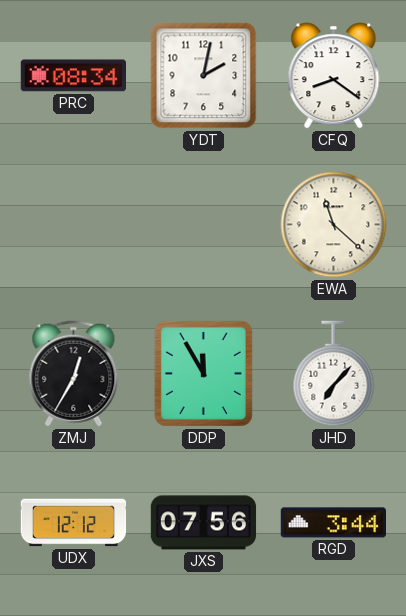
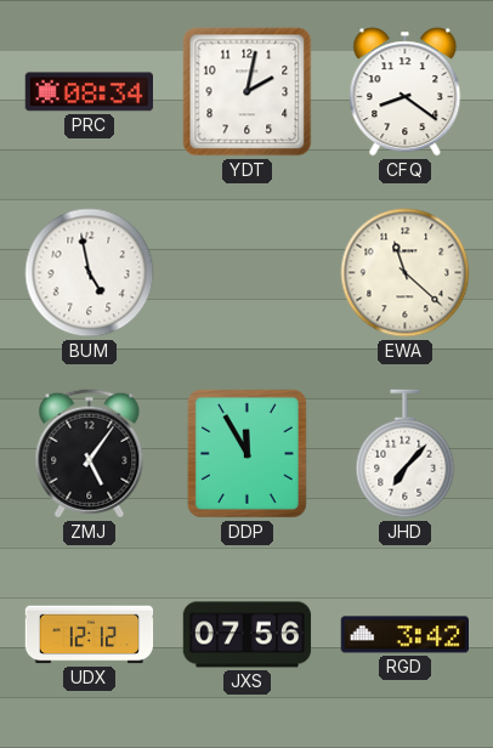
BUM: none -> 4:58
ZMJ: 12:35 -> 5:06
RGD: 3:44 -> 3:42
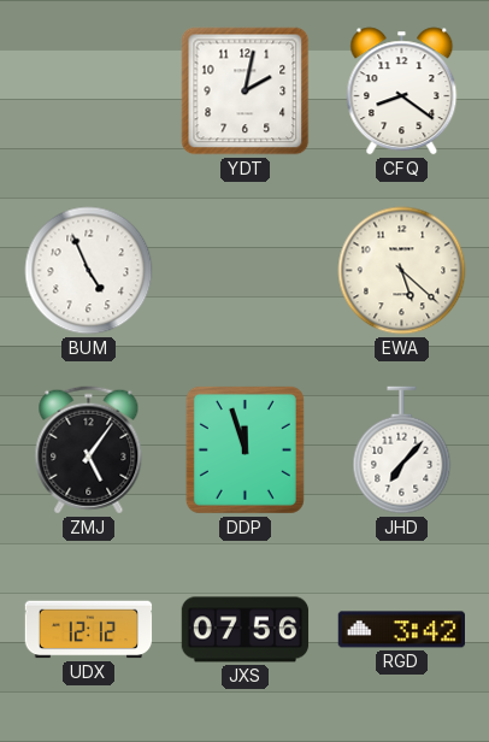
PRC: 08:34 -> none
BUM: 4:58 -> 4:56
EWA: 11:22 -> 5:22
DDP: 11:55 -> 11:57
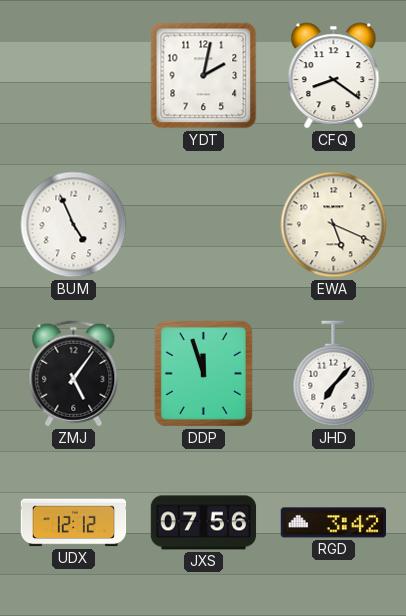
EWA: 5:22 -> 5:19
